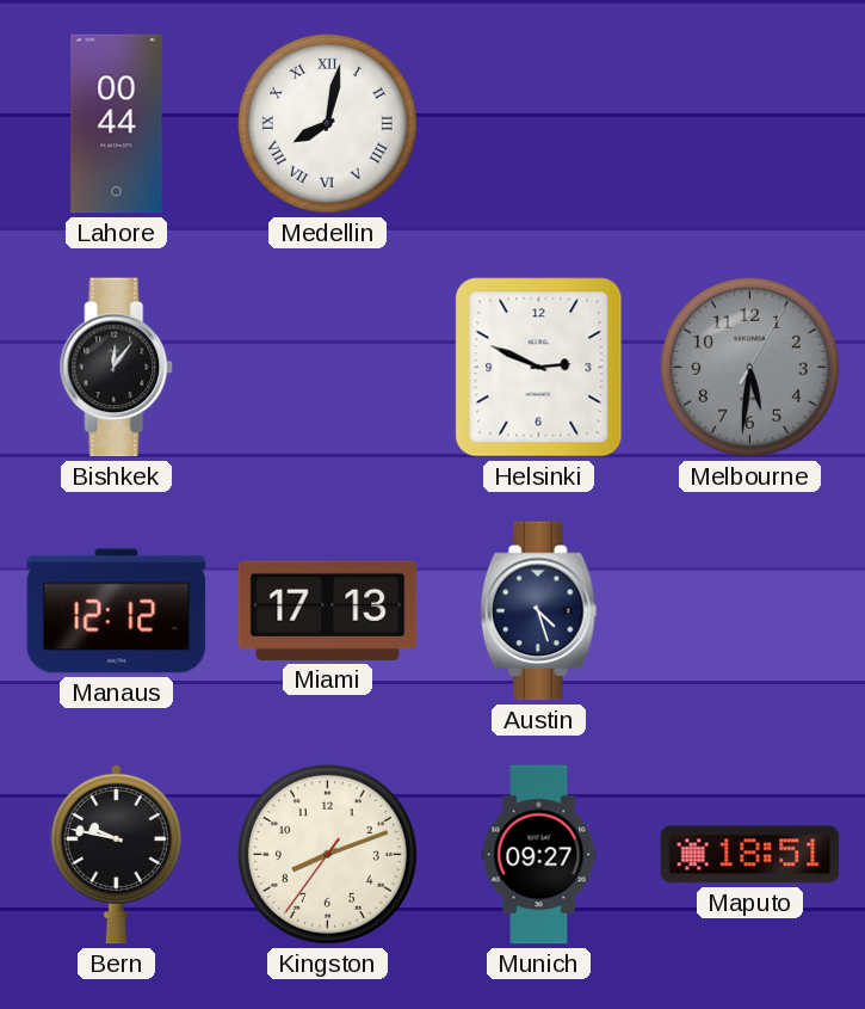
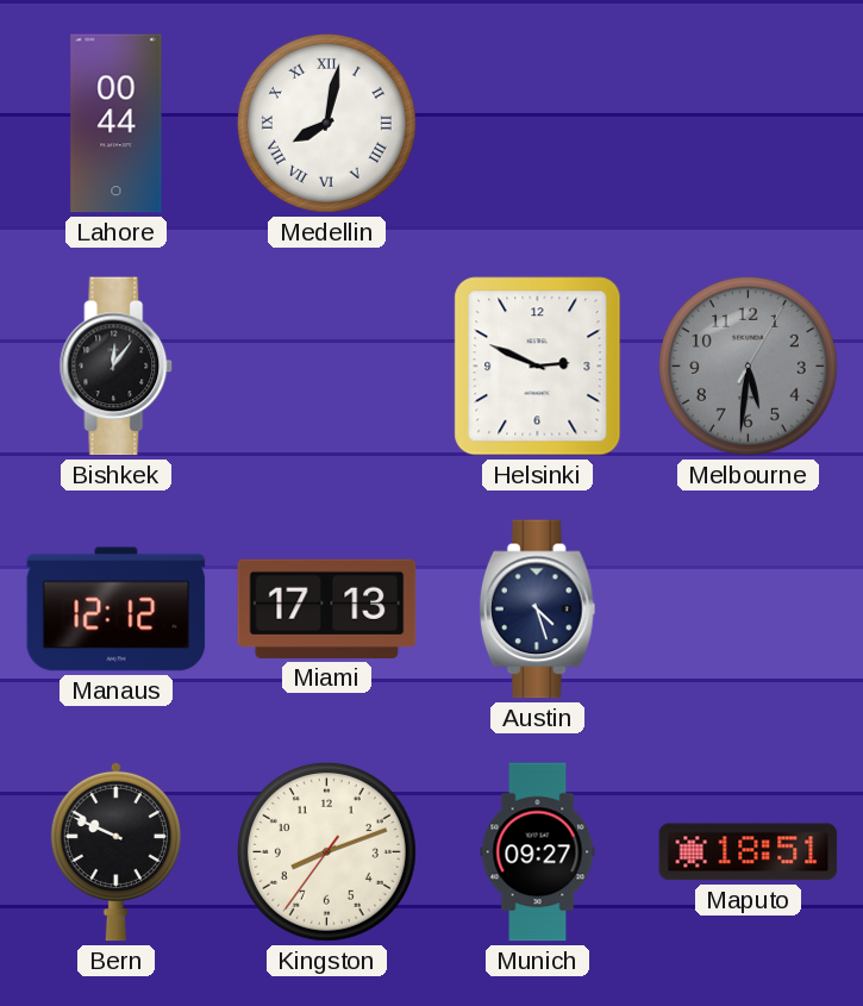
Bern: 9:47 -> 9:49
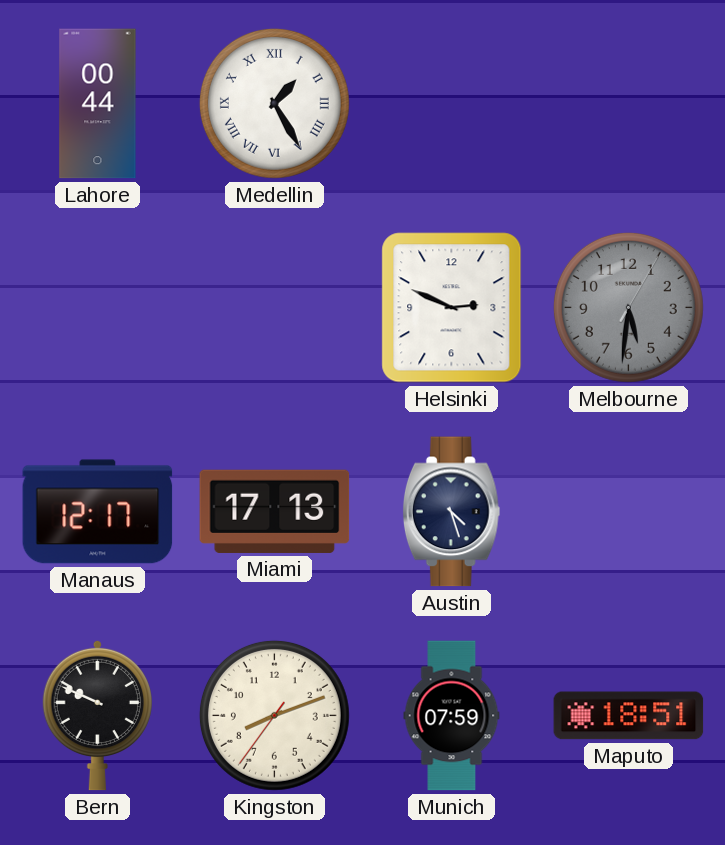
Medellin: 8:02 -> 1:25
Bishkek: 12:06 -> none
Manaus: 12:12 -> 12:17
Munich: 09:27 -> 07:59
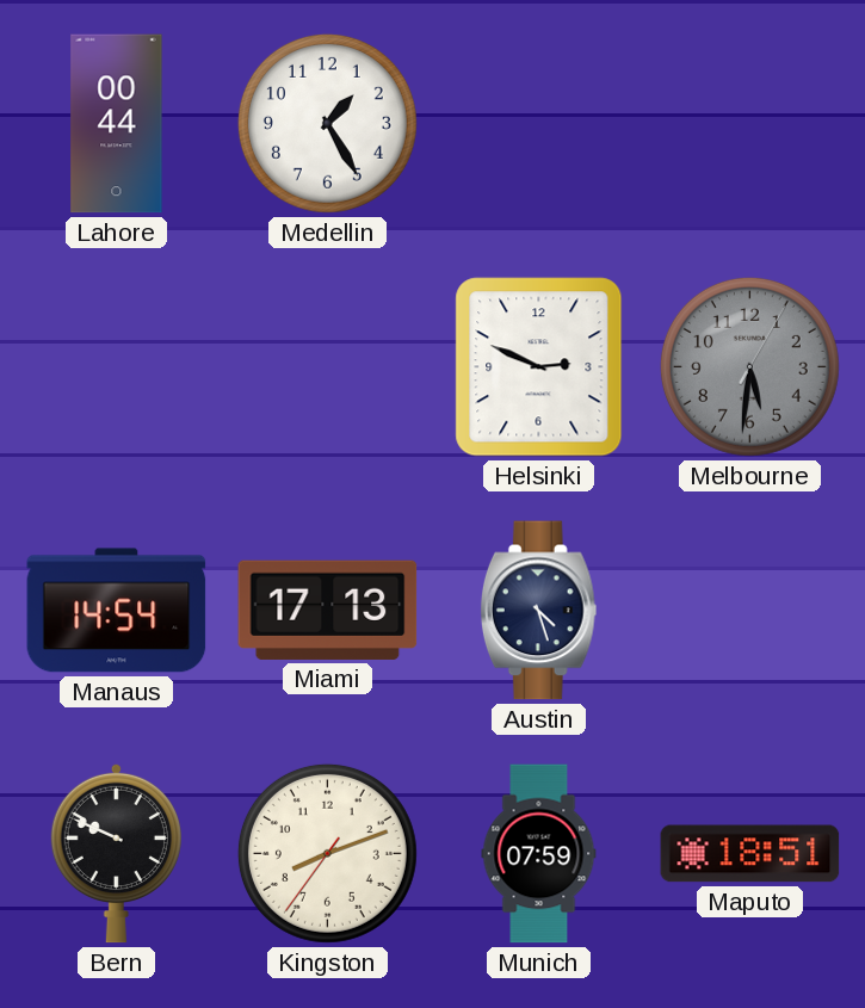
Medellin numerals: Roman -> Arabic
Manaus: 12:17 -> 14:54
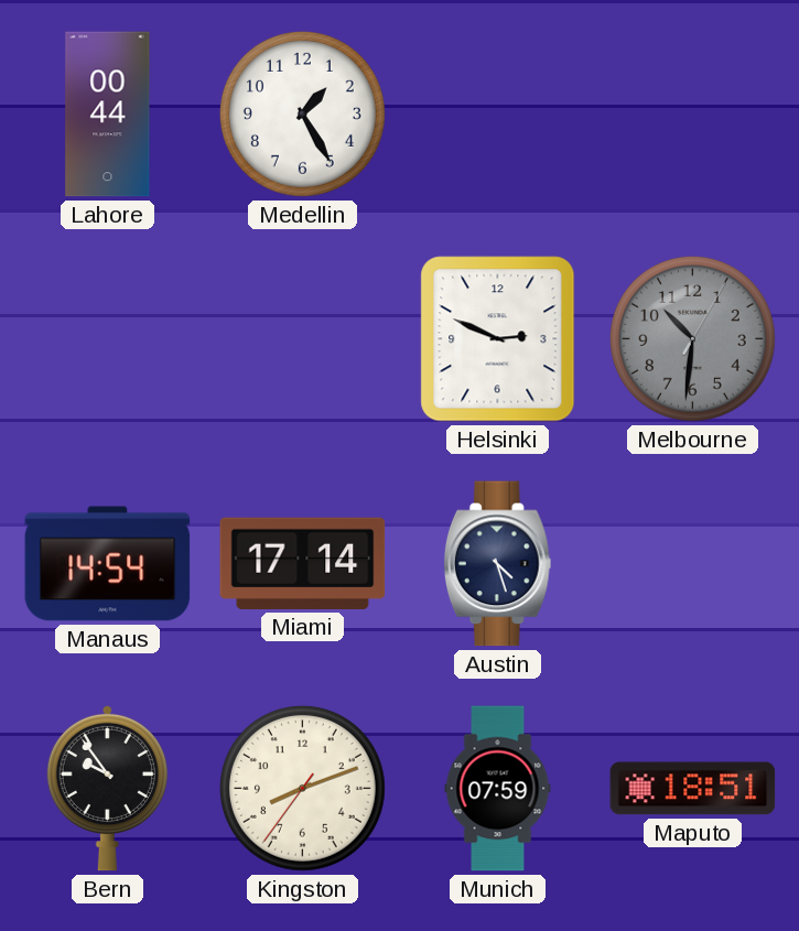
Melbourne: 5:31 -> 10:31
Miami: 17:13 -> 17:14
Bern: 9:49 -> 9:54
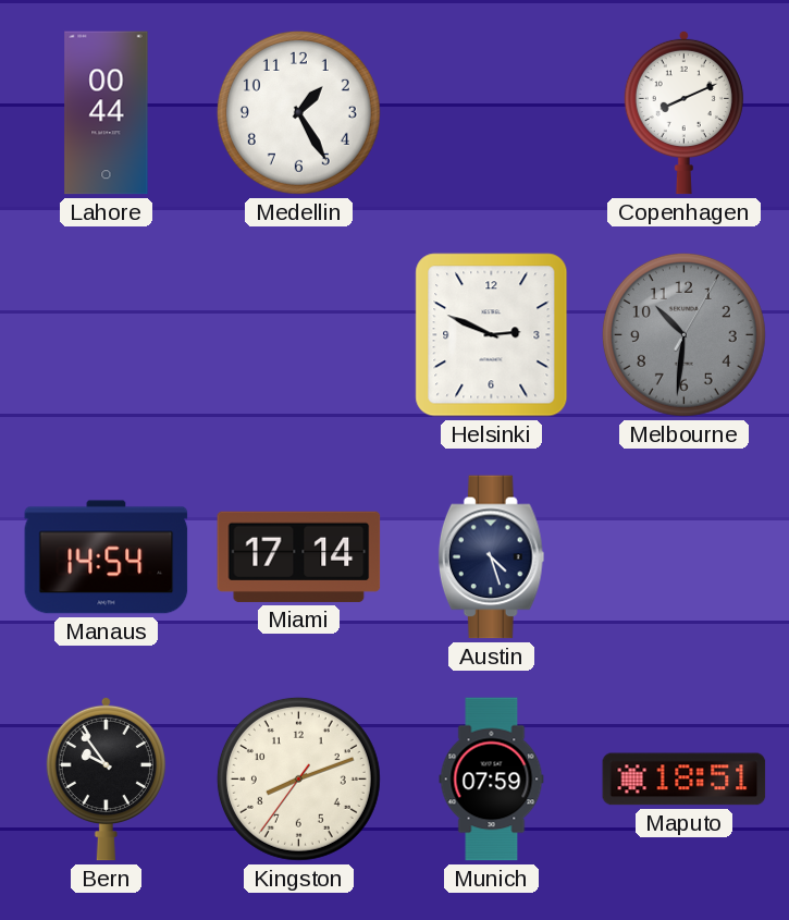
Copenhagen: none -> 8:11
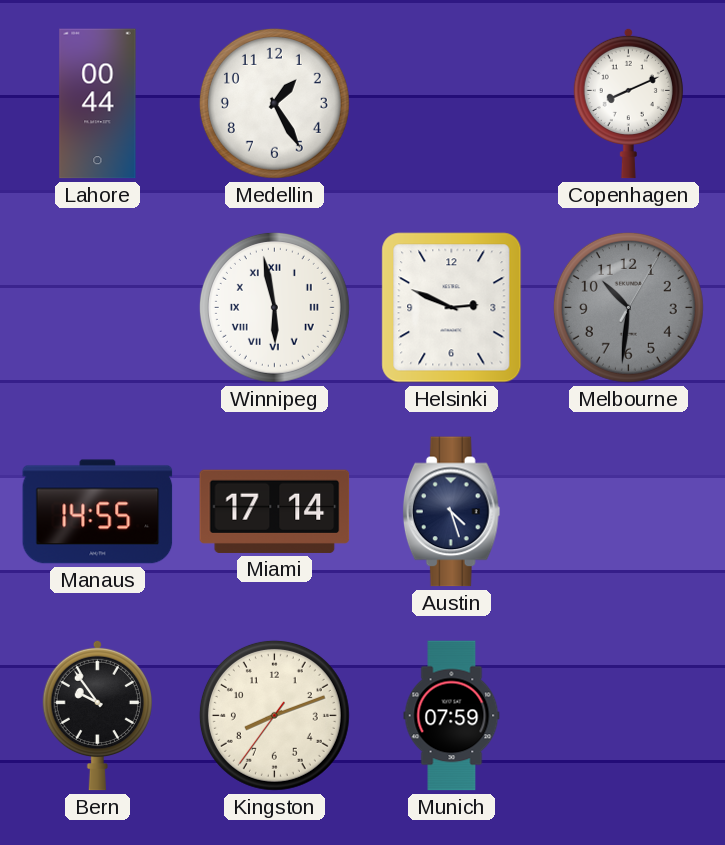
Winnipeg: none -> 5:58
Manaus: 14:54 -> 14:55
Maputo: 18:51 -> none
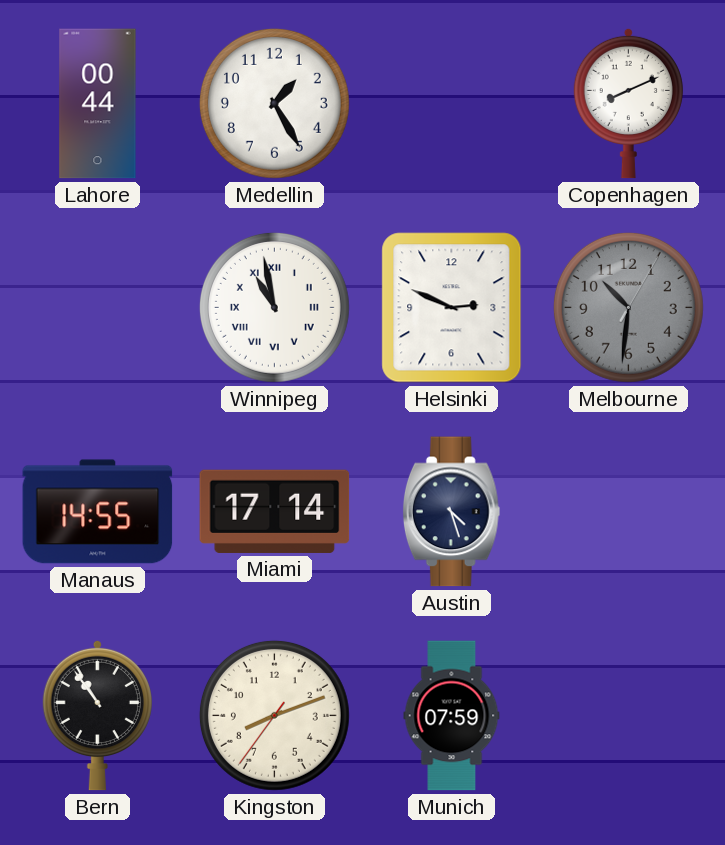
Winnipeg: 5:58 -> 10:58
Bern: 9:54 -> 10:54
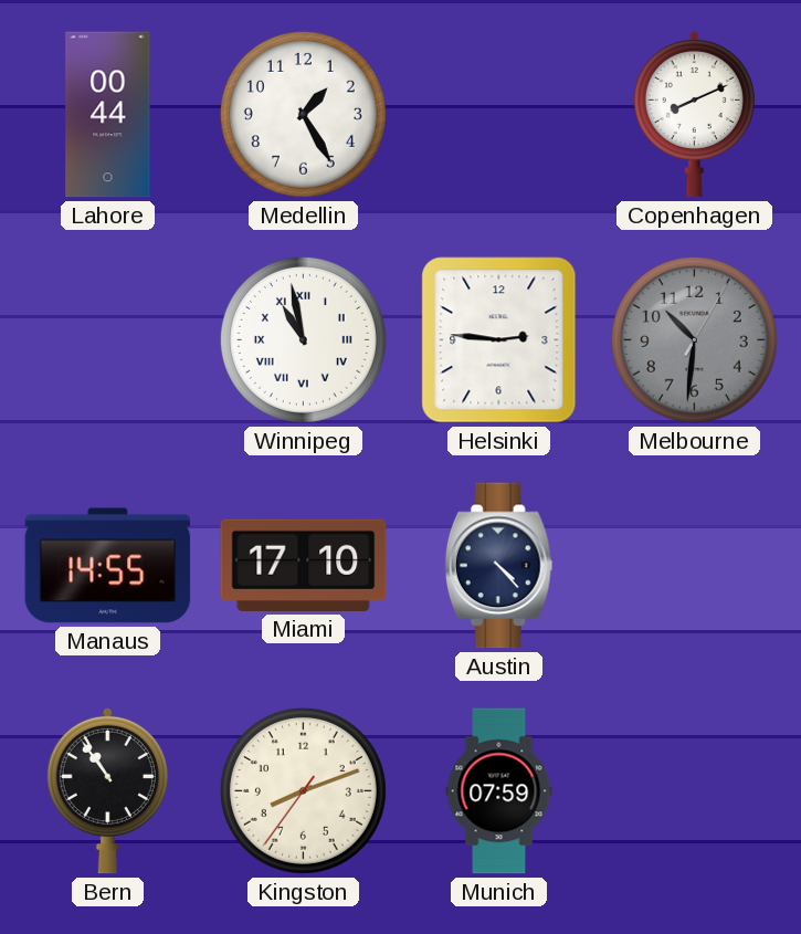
Helsinki: 2:49 -> 2:46
Miami: 17:14 -> 17:10
Austin: 4:27 -> 4:23
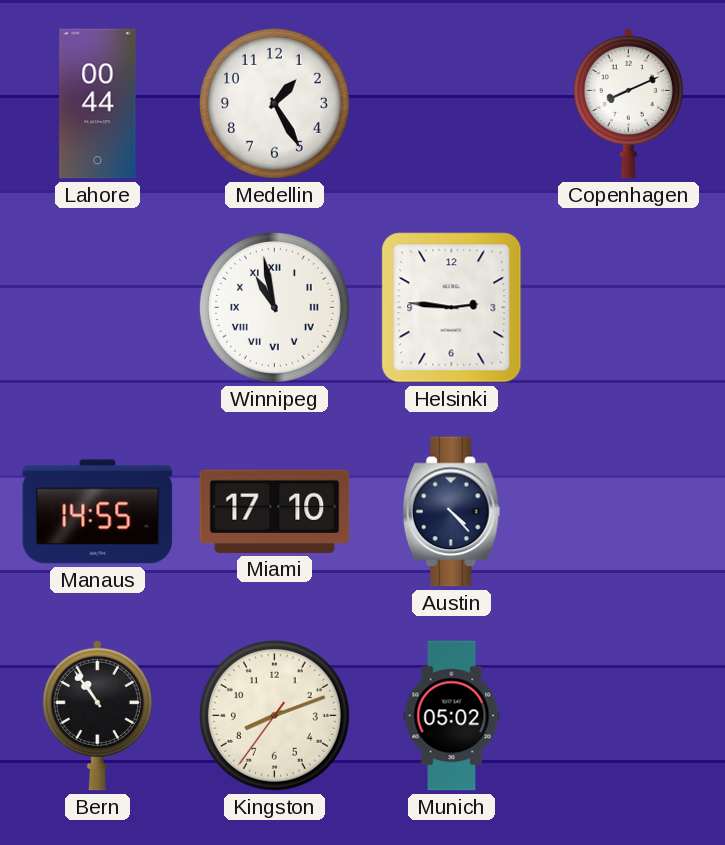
Melbourne: 10:31 -> none
Munich: 07:59 -> 05:02
